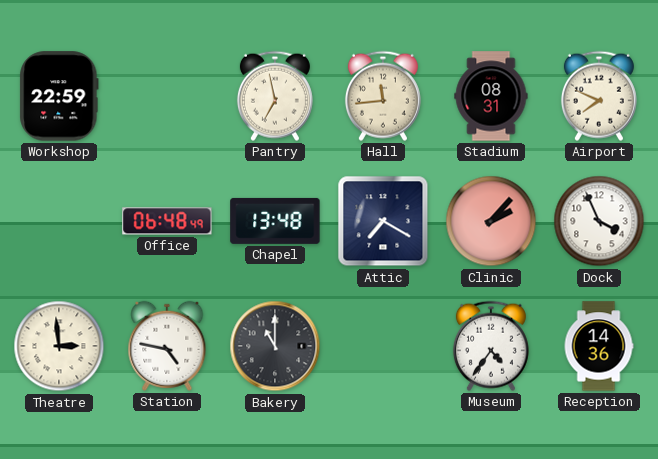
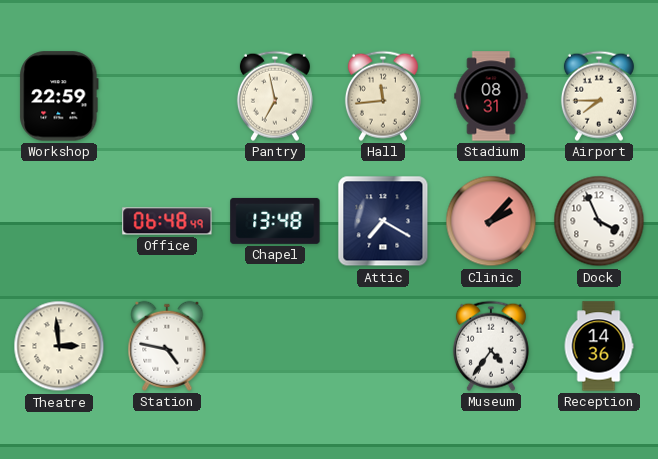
Airport: 7:49 -> 7:45
Bakery: 11:00 -> none
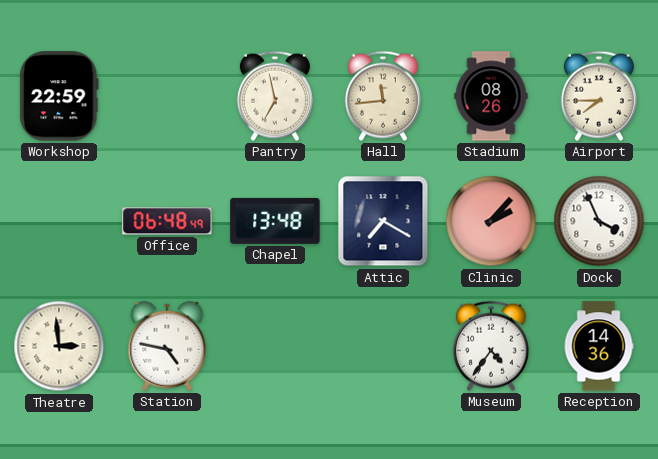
Stadium: 08:31 -> 08:26
